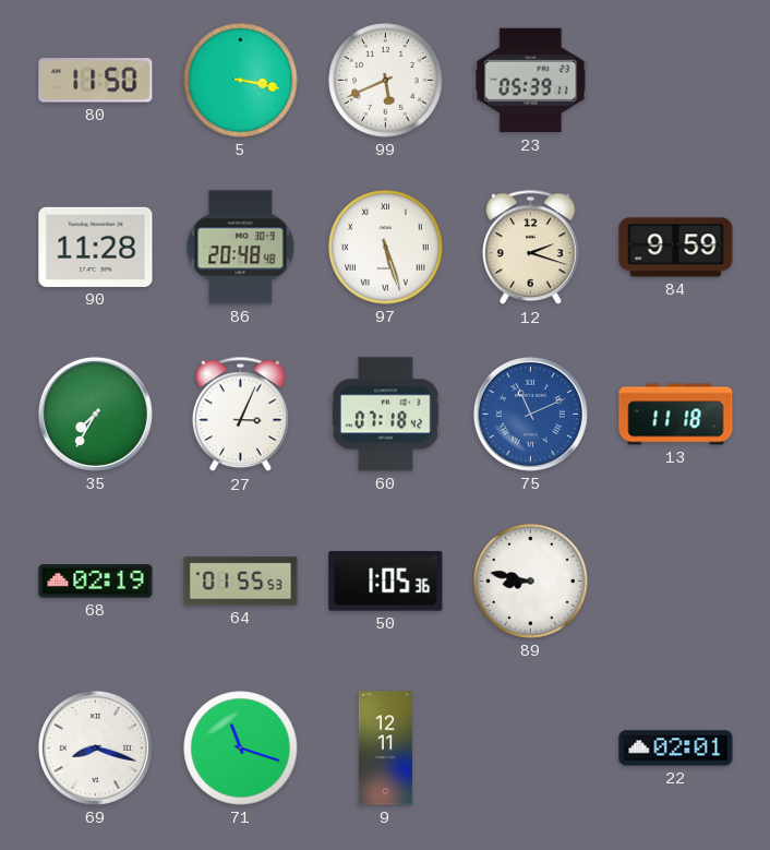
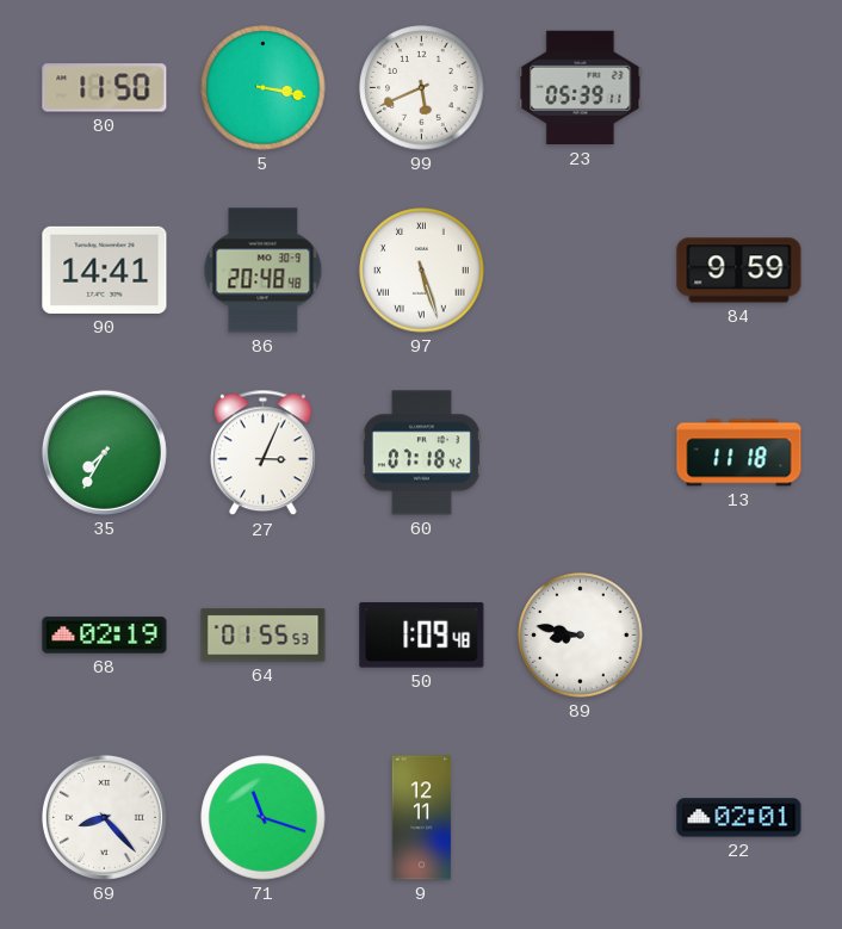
90: 11:28 -> 14:41
12: 2:18 -> none
75: 11:11 -> none
50: 1:05 -> 1:09
69: 8:18 -> 8:23
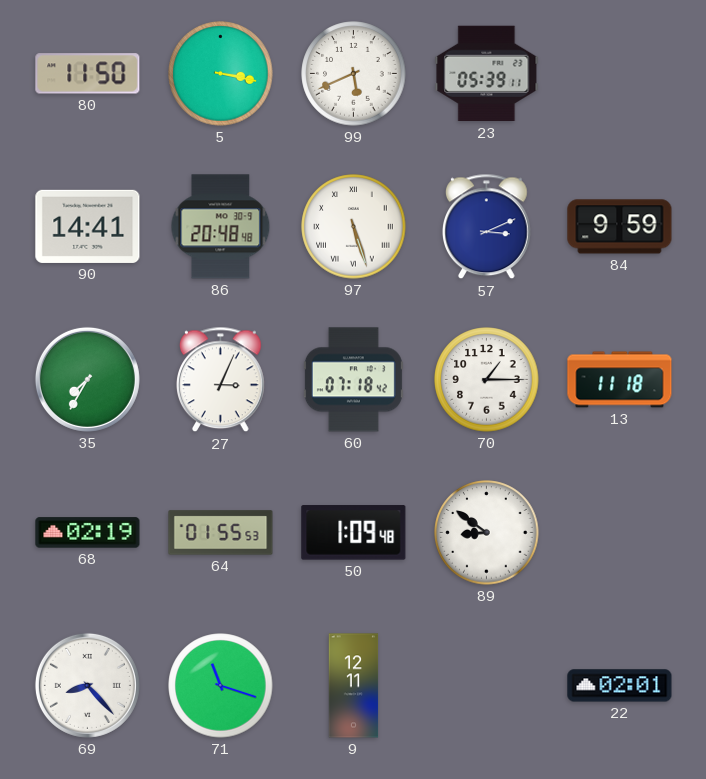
57: none -> 3:11
70: none -> 1:15
89: 8:47 -> 8:51
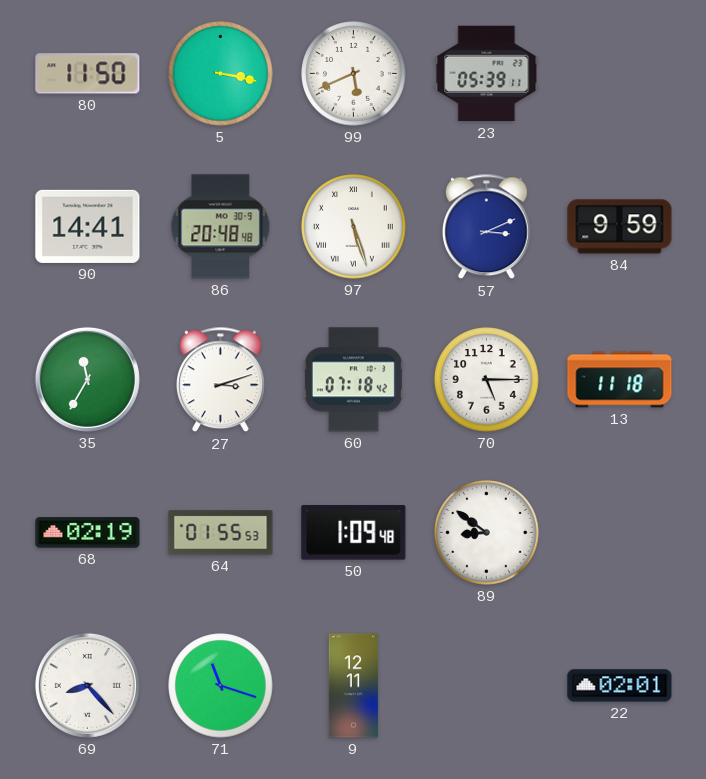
35: 7:35 -> 11:35
27: 3:04 -> 3:12
70: 1:15 -> 5:15
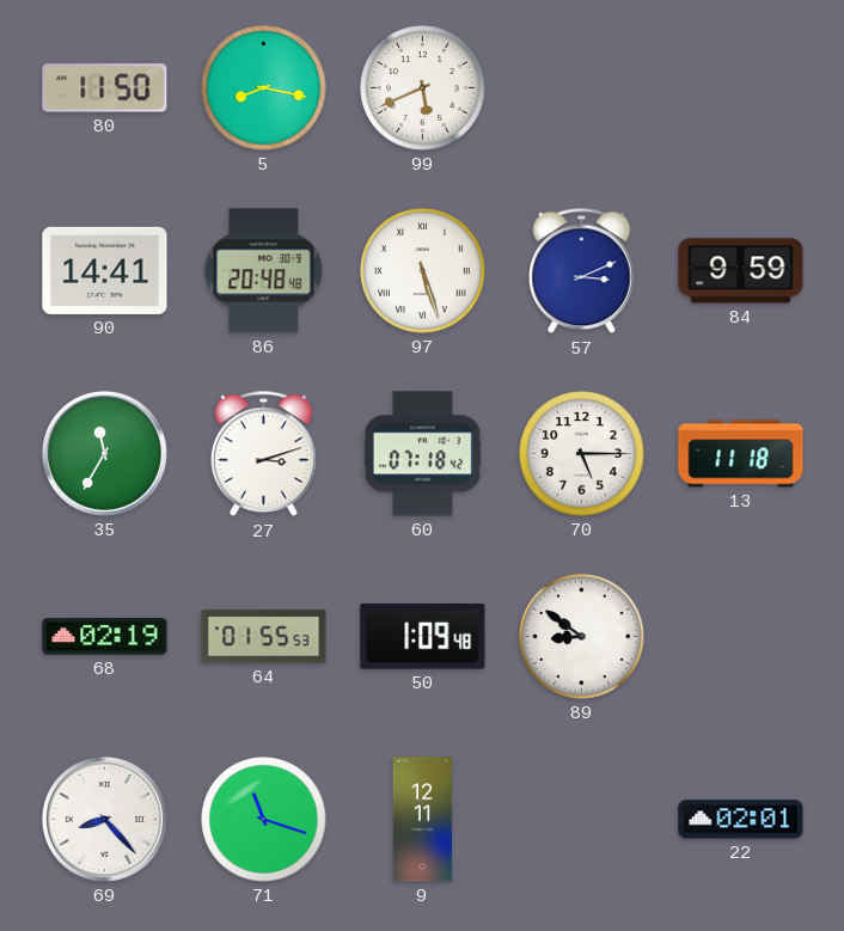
5: 3:17 -> 8:17
23: 05:39 -> none
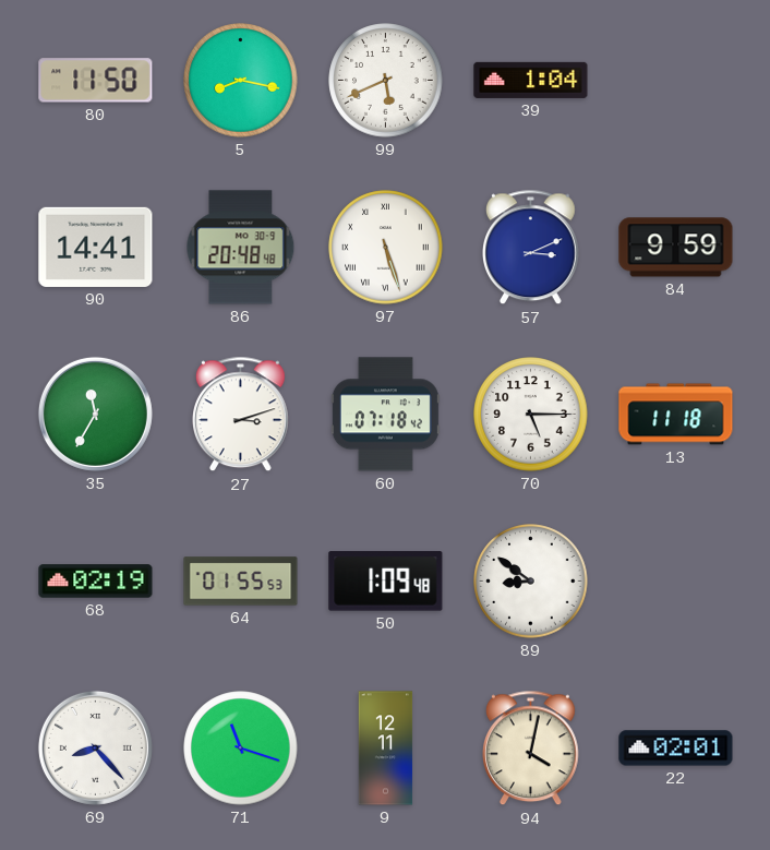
39: none -> 1:04
94: none -> 4:02
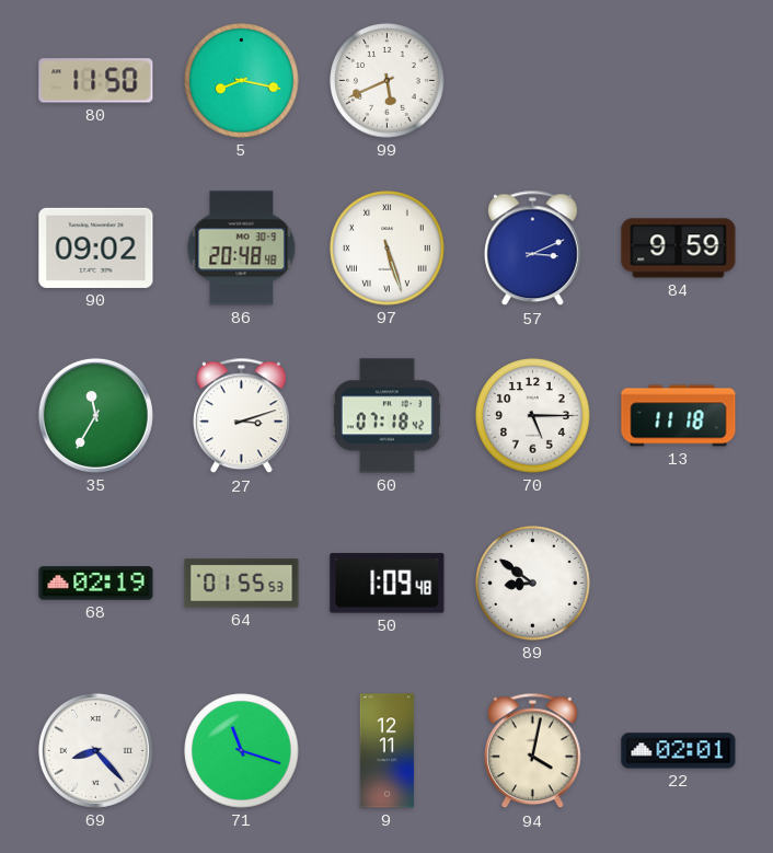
39: 1:04 -> none
90: 14:41 -> 09:02
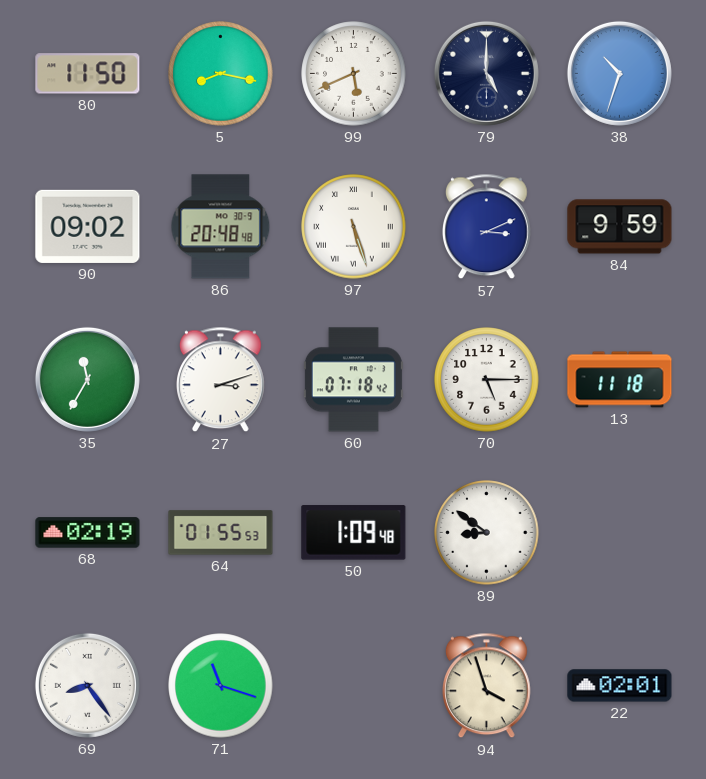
79: none -> 5:00
38: none -> 10:33
69: 8:23 -> 8:24
9: 12:11 -> none
94: 4:02 -> 3:57
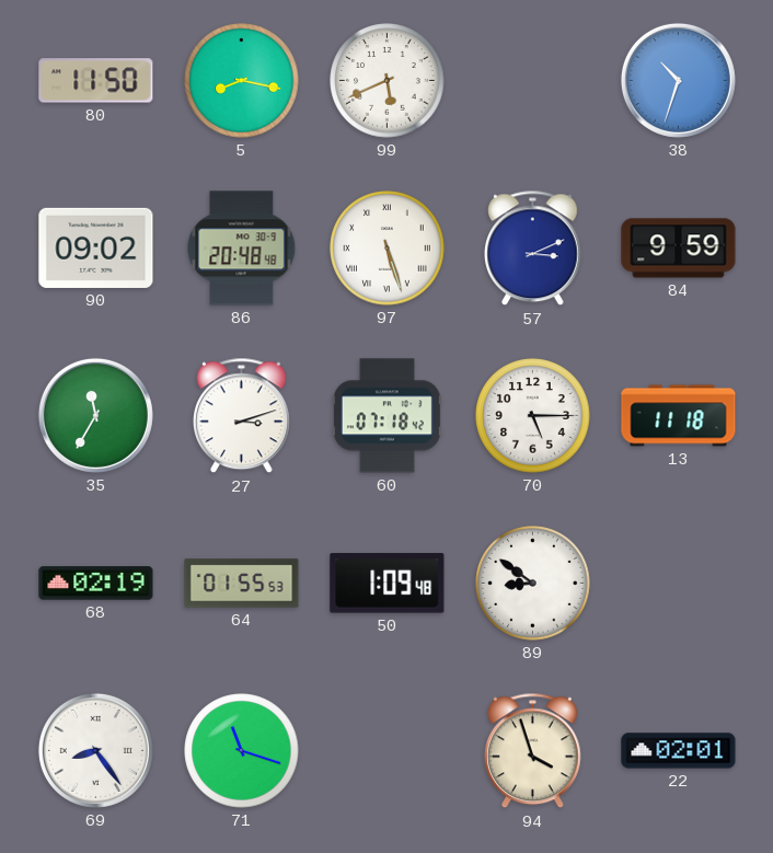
79: 5:00 -> none
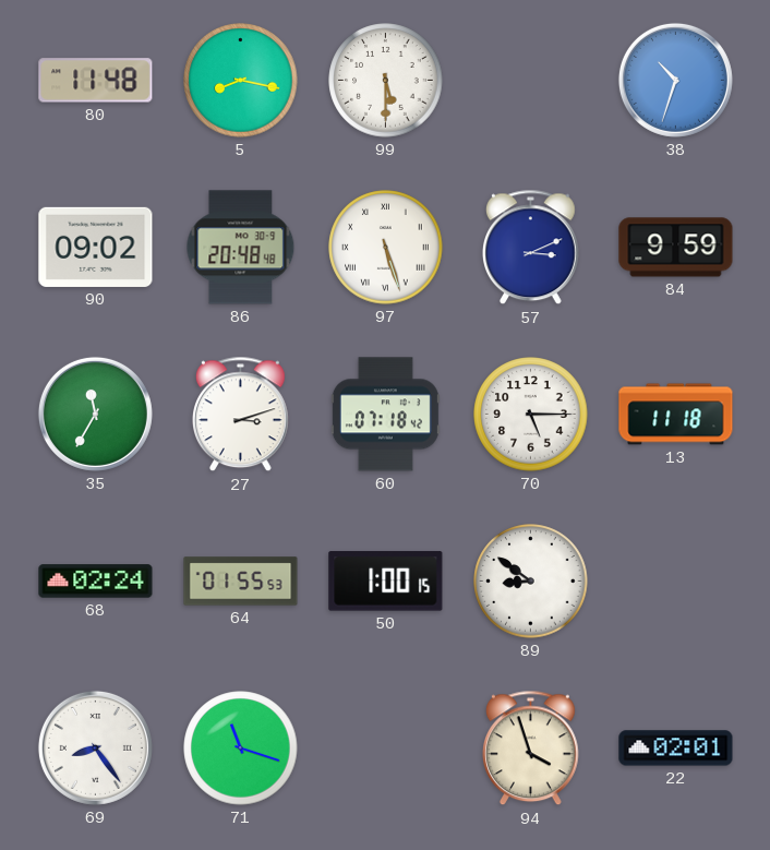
80: 11:50 -> 11:48
99: 5:41 -> 5:30
68: 02:19 -> 02:24
50: 1:09 -> 1:00
